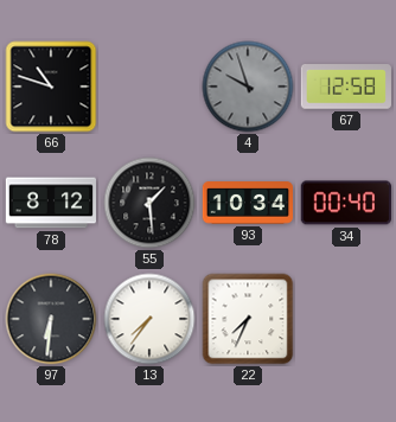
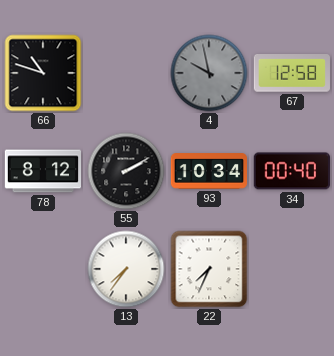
4: 9:57 -> 9:58
55: 1:29 -> 2:10
97: 6:31 -> none
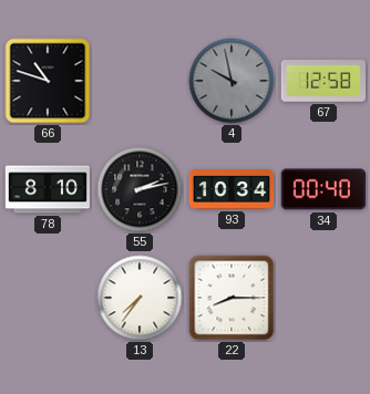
78: 8:12 -> 8:10
55: 2:10 -> 2:13
22: 7:34 -> 8:15
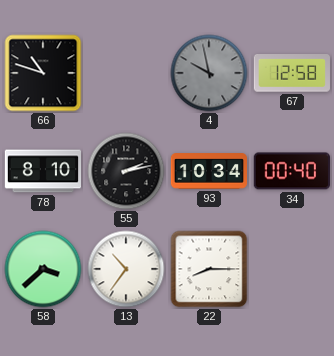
58: none -> 3:38
13: 7:36 -> 10:36
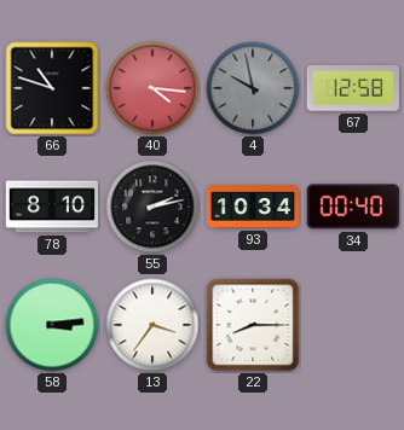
40: none -> 4:16
58: 3:38 -> 3:14
13: 10:36 -> 3:36
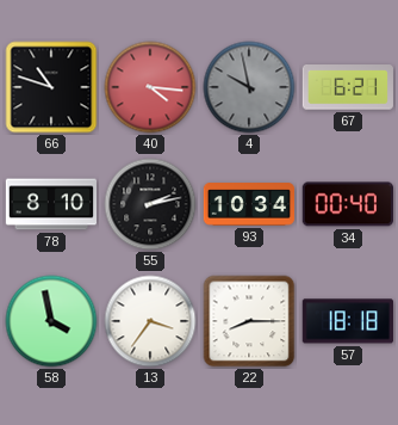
67: 12:58 -> 6:21
58: 3:14 -> 3:58
57: none -> 18:18
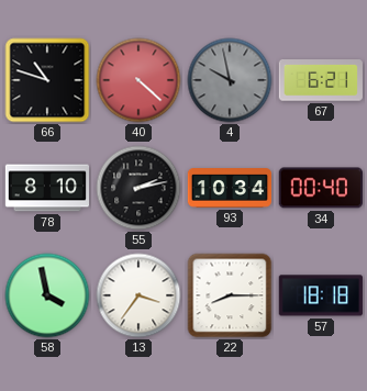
40: 4:16 -> 4:22
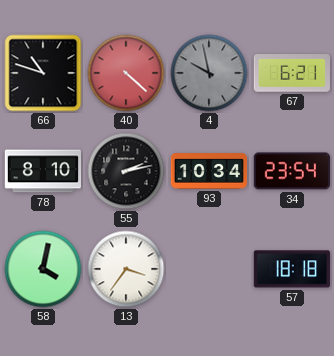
34: 00:40 -> 23:54
58: 3:58 -> 4:02
22: 8:15 -> none
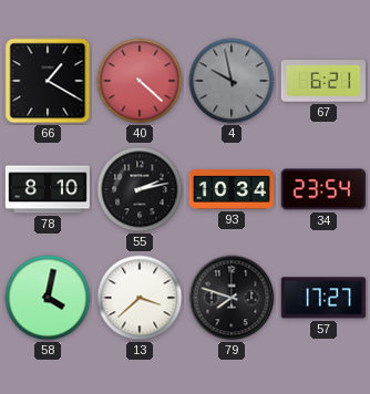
66: 10:48 -> 1:20
13: 3:36 -> 3:38
79: none -> 7:48
57: 18:18 -> 17:27
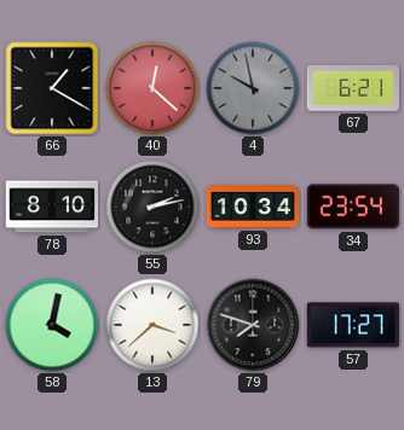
40: 4:22 -> 12:22
